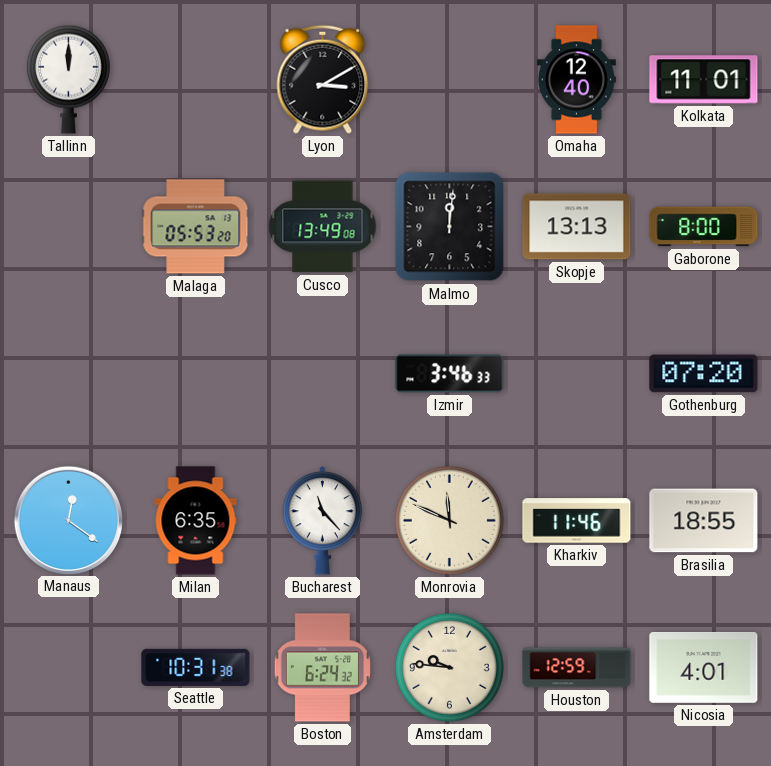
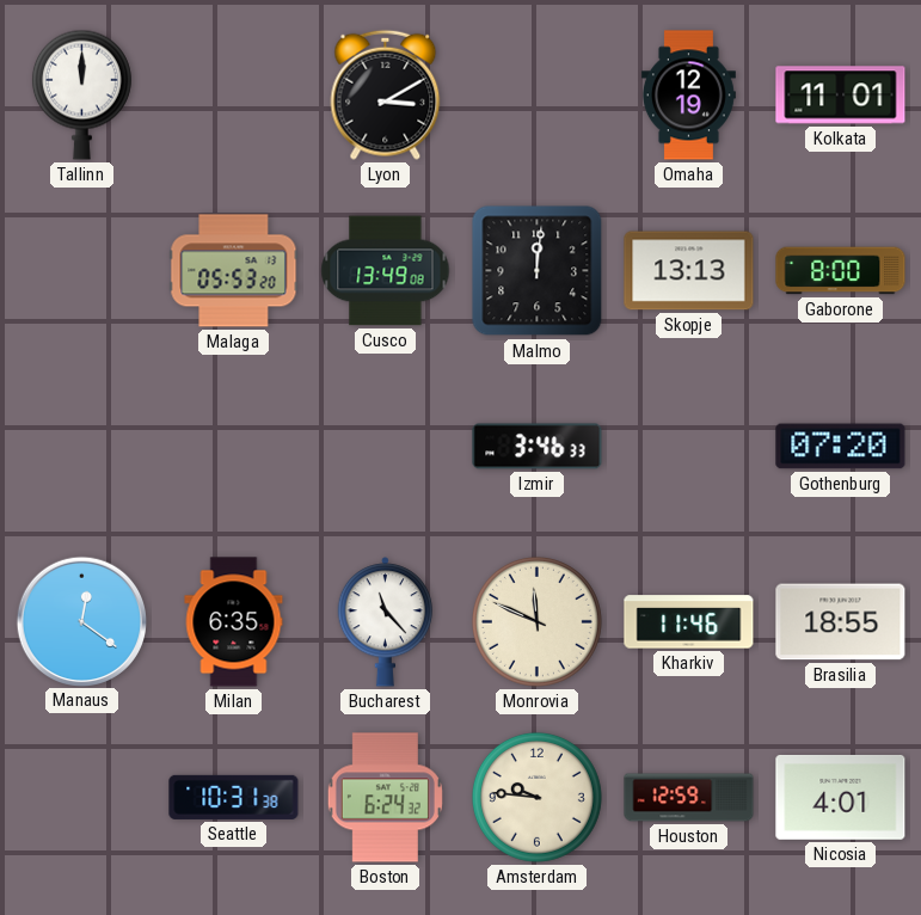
Omaha: 12:40 -> 12:19
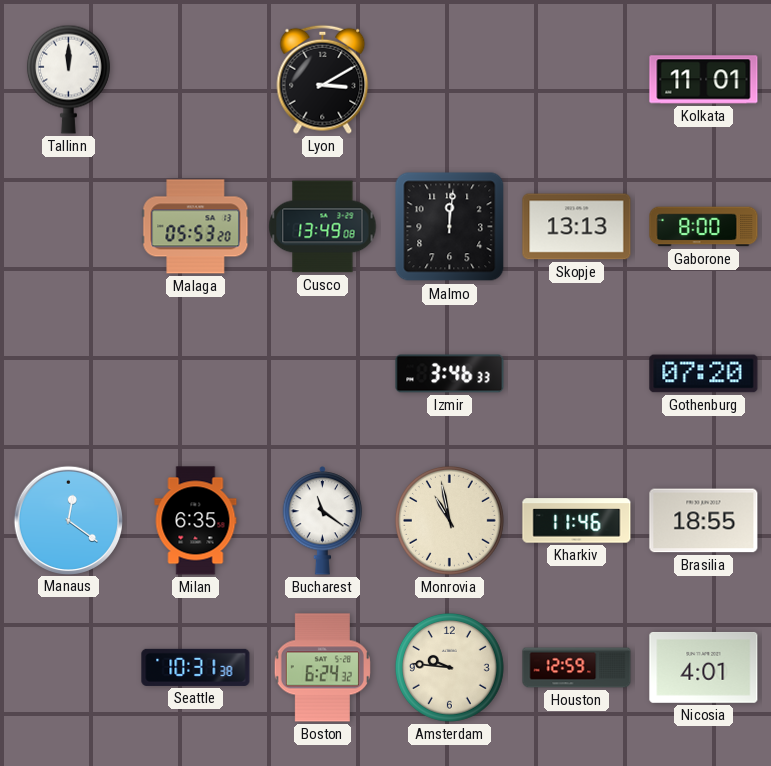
Omaha: 12:19 -> none
Bucharest: 11:23 -> 11:21
Monrovia: 11:49 -> 10:58
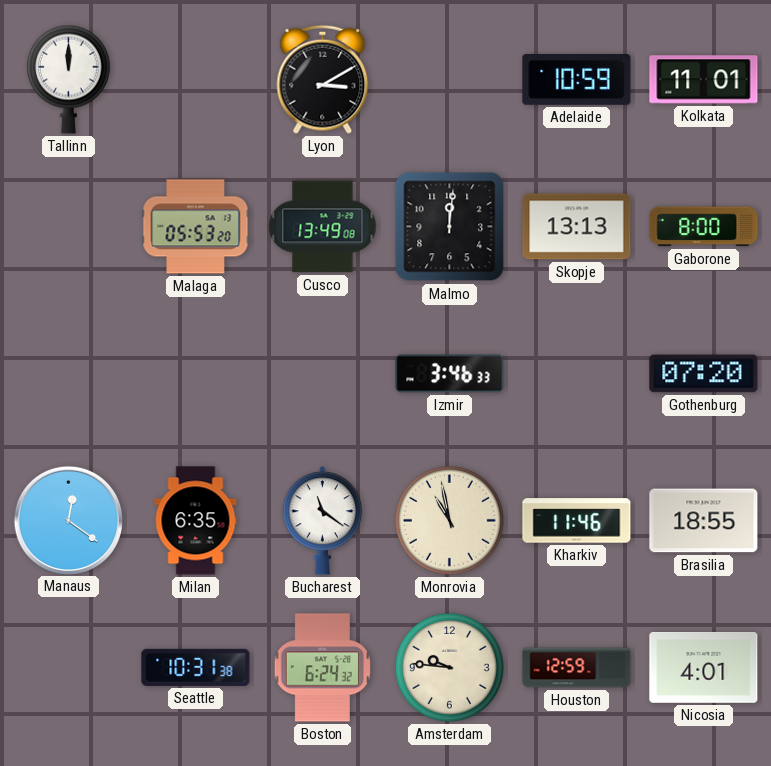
Adelaide: none -> 10:59
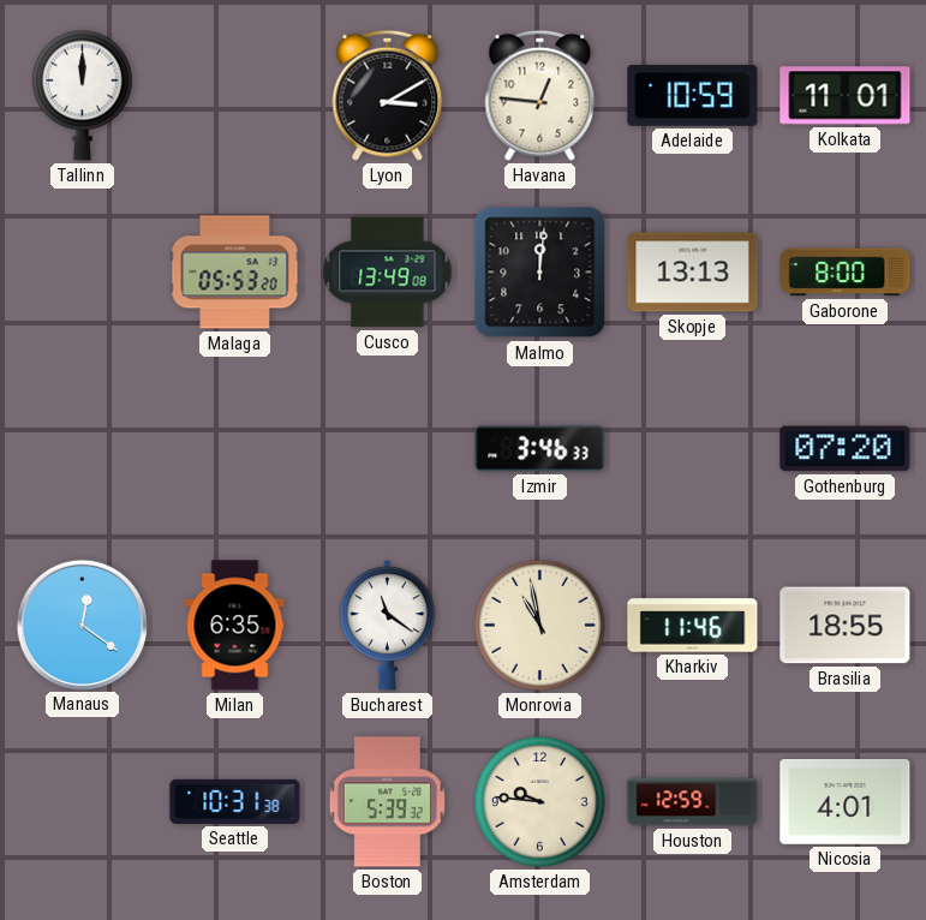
Havana: none -> 12:46
Boston: 6:24 -> 5:39
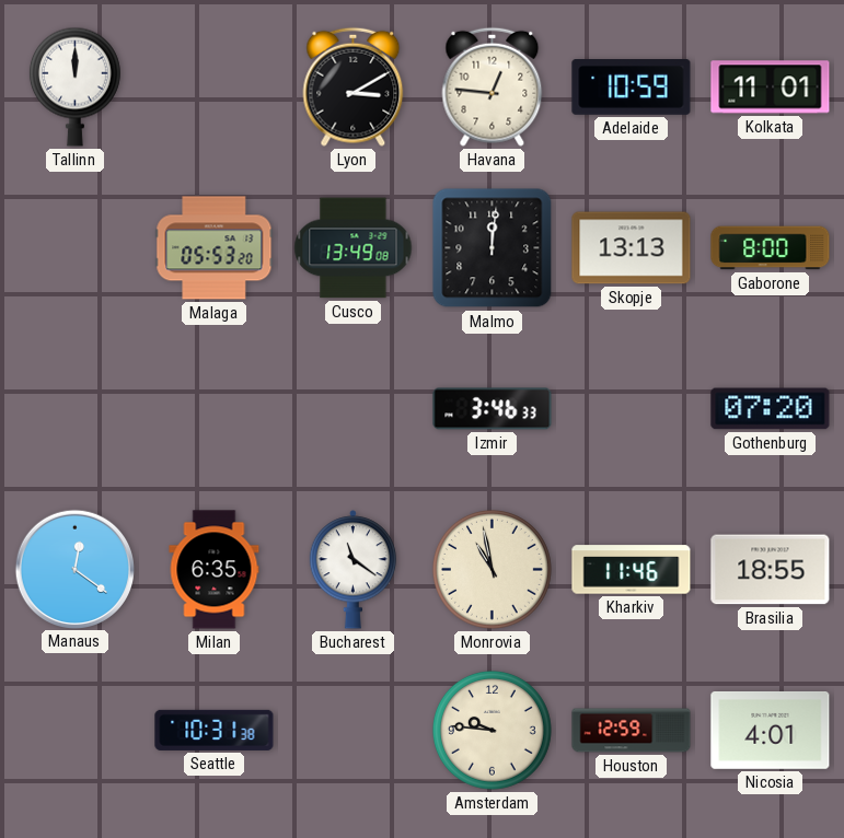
Boston: 5:39 -> none
